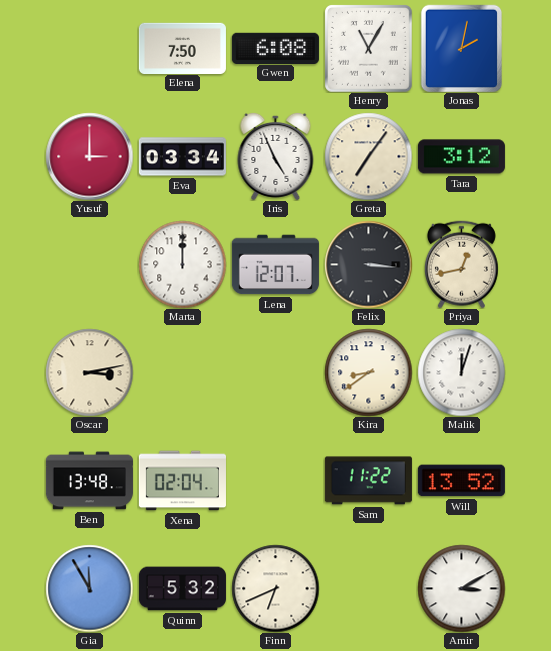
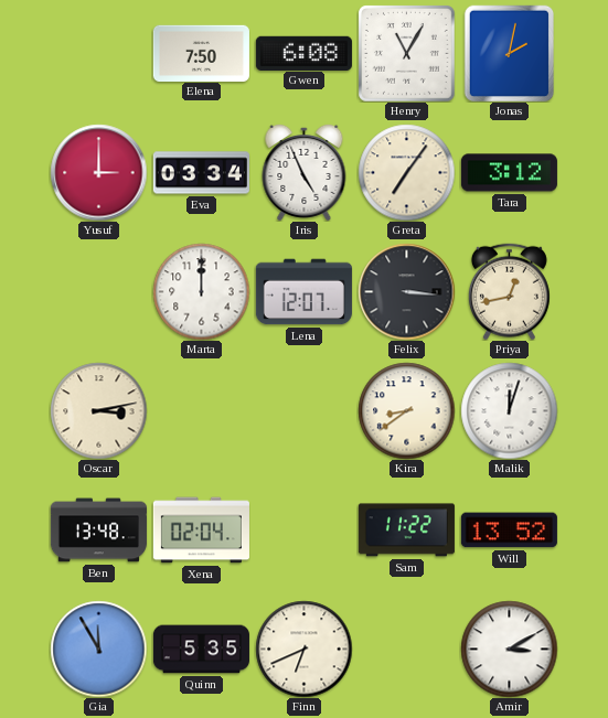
Quinn: 5:32 -> 5:35
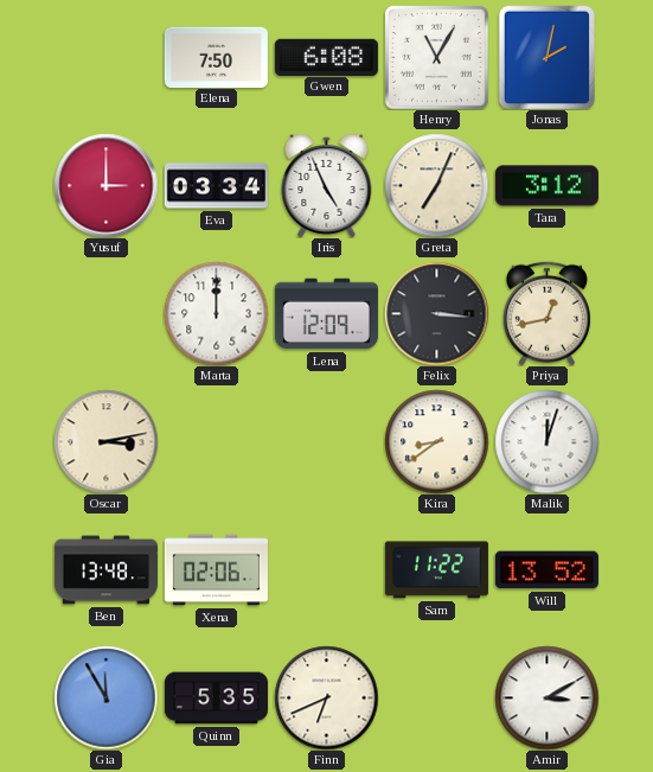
Greta: 7:06 -> 7:04
Lena: 12:07 -> 12:09
Xena: 02:04 -> 02:06
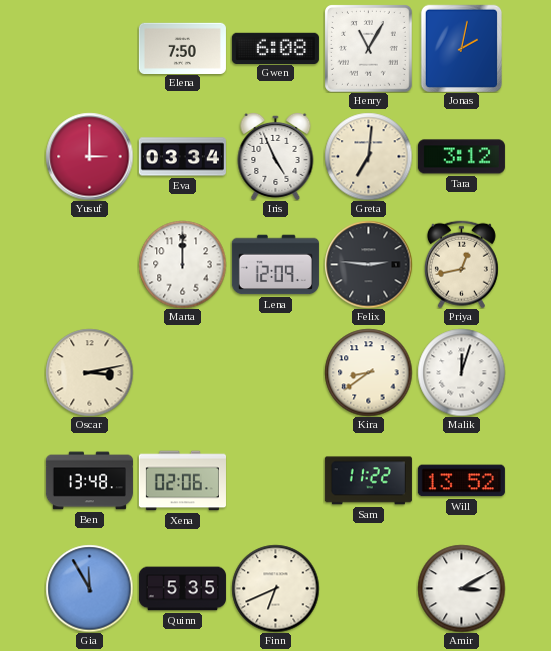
Greta: 7:04 -> 7:01
Felix: 3:16 -> 2:46
